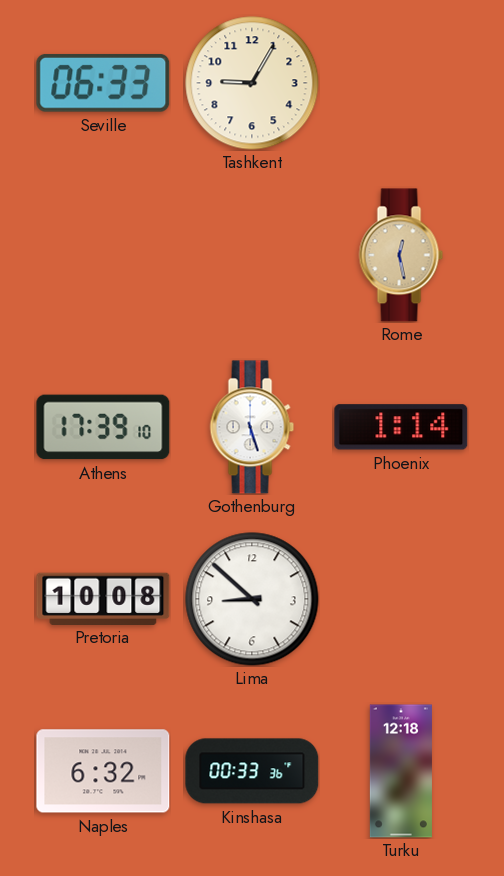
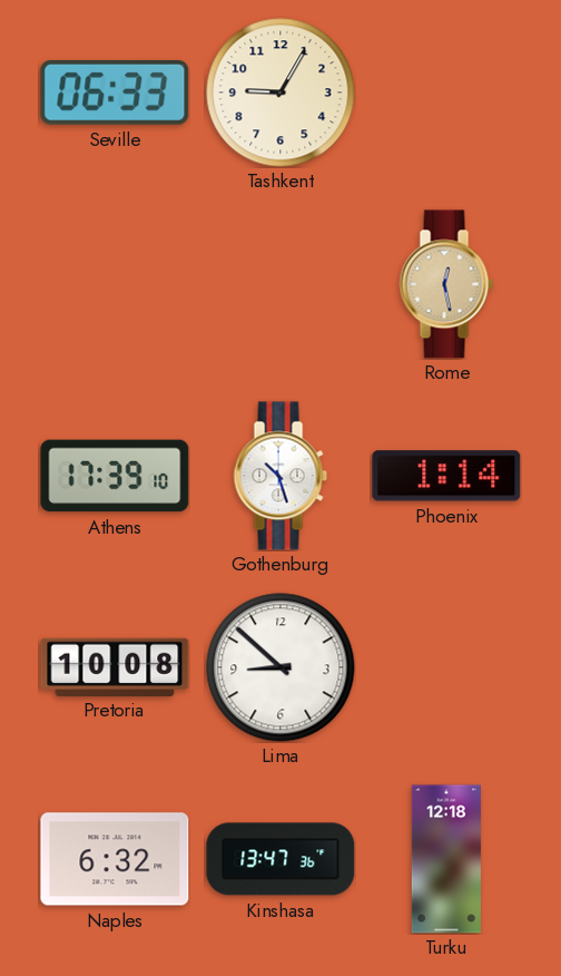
Gothenburg: 5:27 -> 10:27
Kinshasa: 00:33 -> 13:47
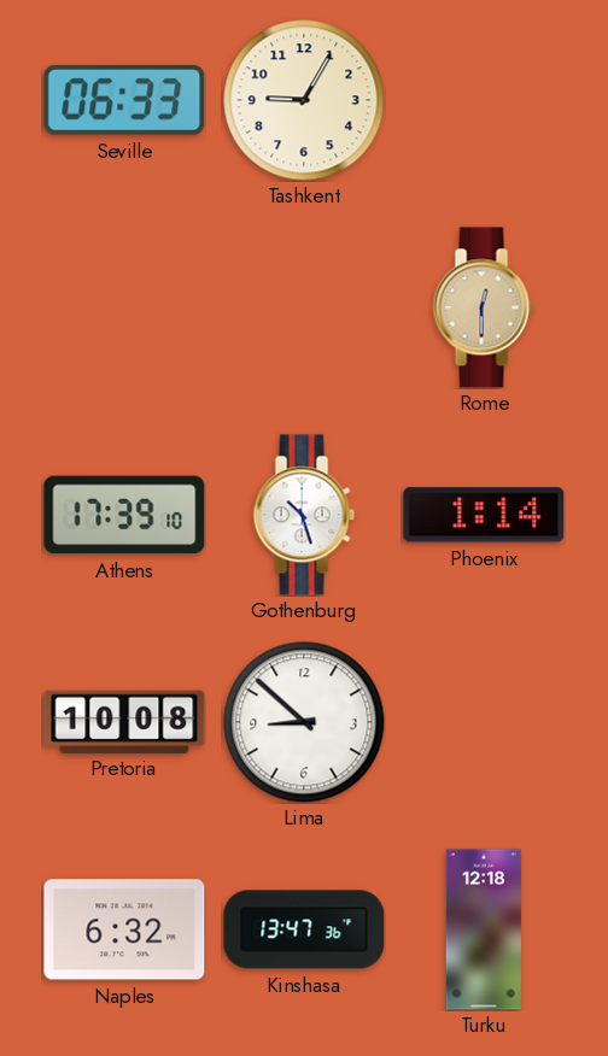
Rome: 12:28 -> 12:30
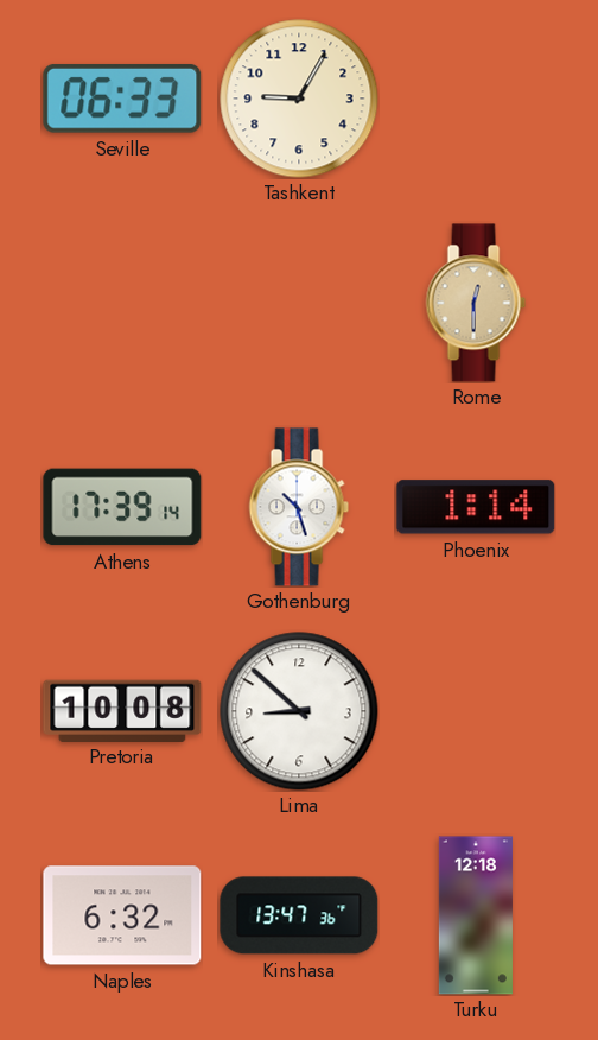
Athens: 17:39:10 -> 17:39:14
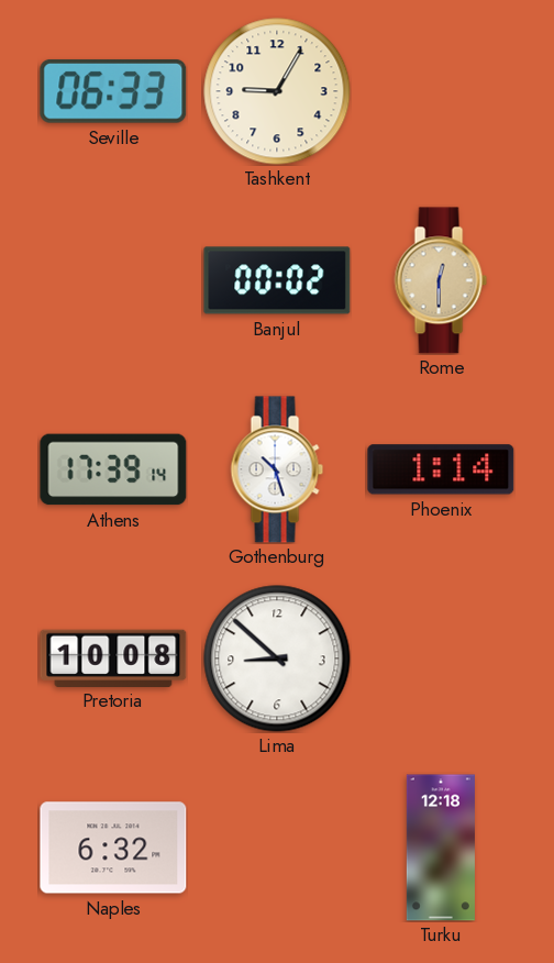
Banjul: none -> 00:02
Kinshasa: 13:47 -> none
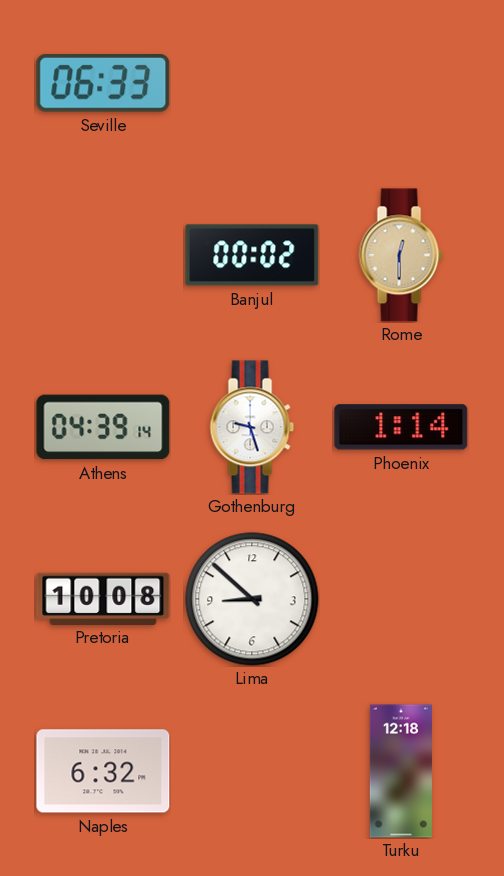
Tashkent: 9:05 -> none
Athens: 17:39 -> 04:39
Gothenburg: 10:27 -> 9:27
